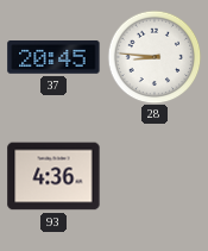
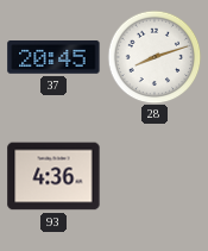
28: 8:46 -> 8:12
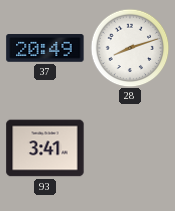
37: 20:45 -> 20:49
93: 4:36 -> 3:41
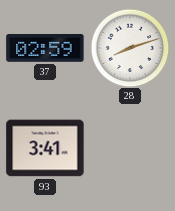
37: 20:49 -> 02:59
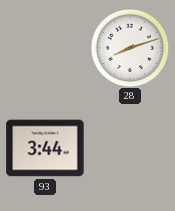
37: 02:59 -> none
93: 3:41 -> 3:44
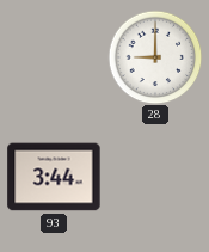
28: 8:12 -> 9:00
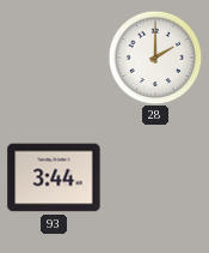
28: 9:00 -> 2:00
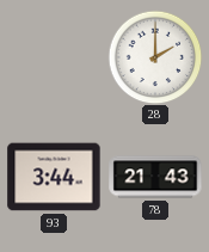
78: none -> 21:43
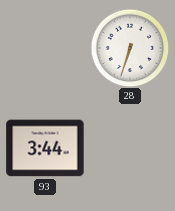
28: 2:00 -> 6:33
78: 21:43 -> none
